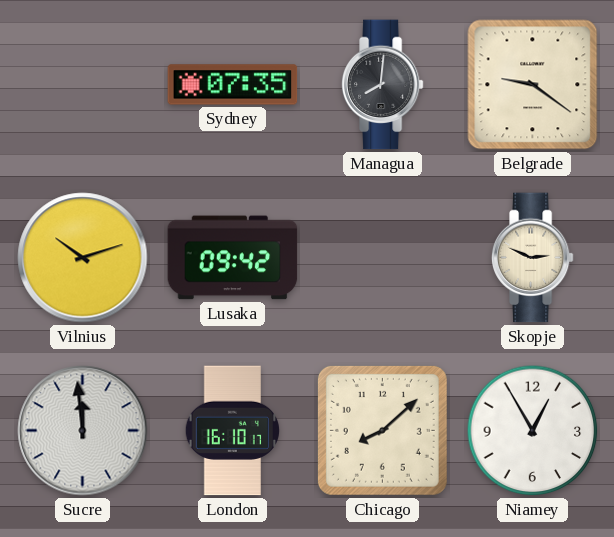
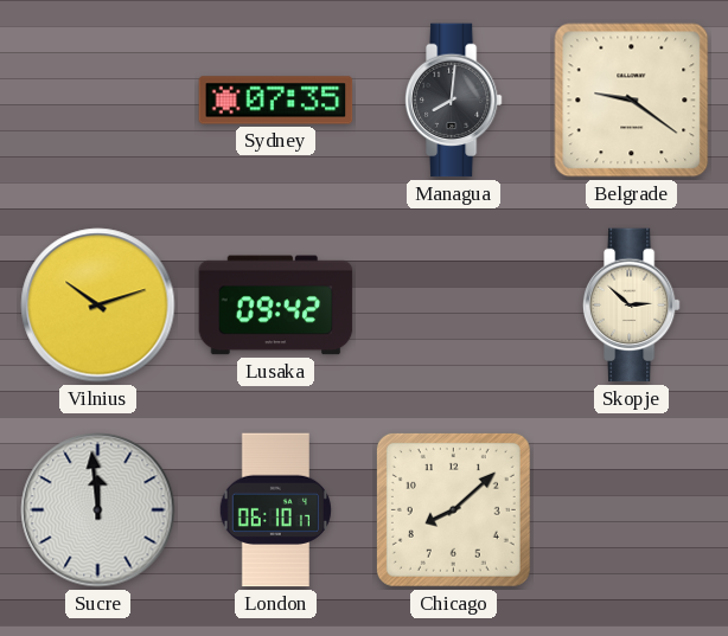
Skopje: 2:49 -> 2:52
London: 16:10 -> 06:10
Niamey: 12:55 -> none
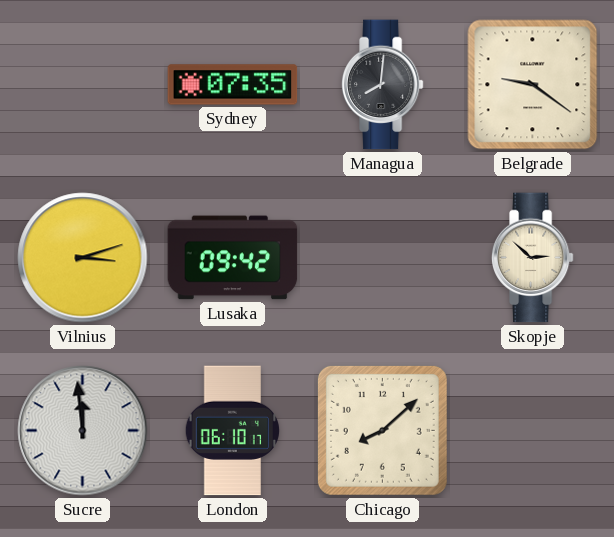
Vilnius: 10:12 -> 3:12
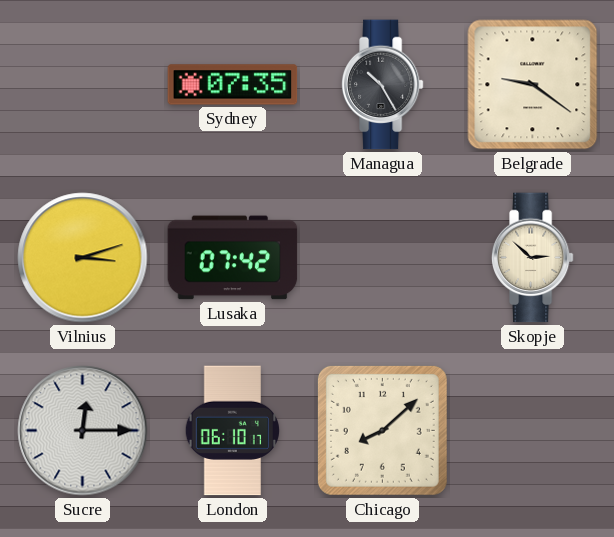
Managua: 8:01 -> 10:25
Lusaka: 09:42 -> 07:42
Sucre: 11:59 -> 12:15
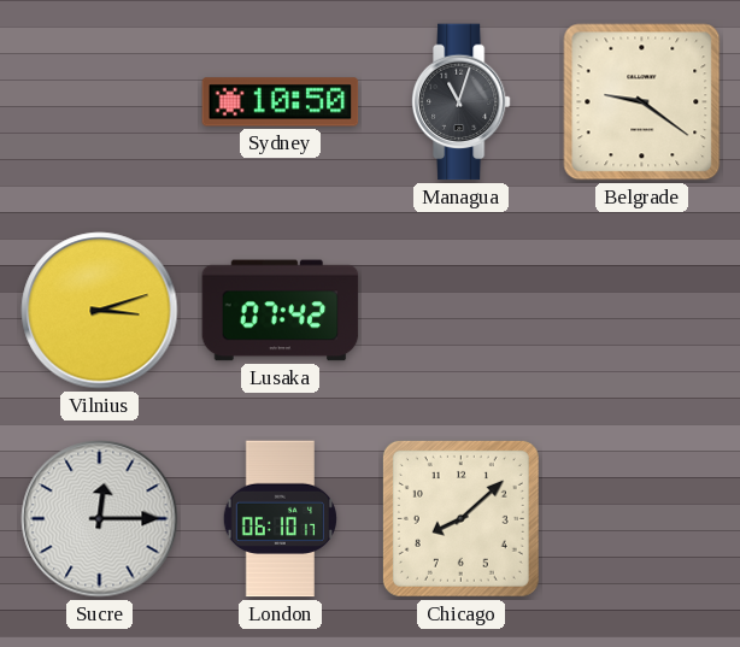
Sydney: 07:35 -> 10:50
Managua: 10:25 -> 11:03
Skopje: 2:52 -> none
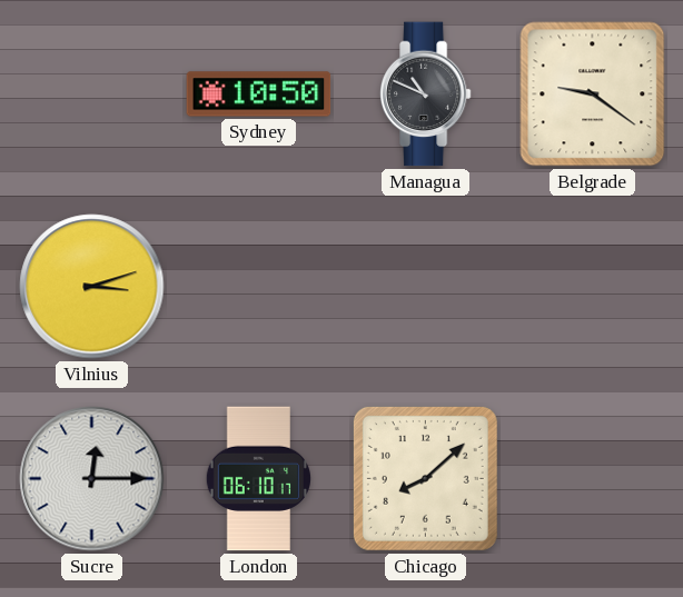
Managua: 11:03 -> 10:49
Lusaka: 07:42 -> none
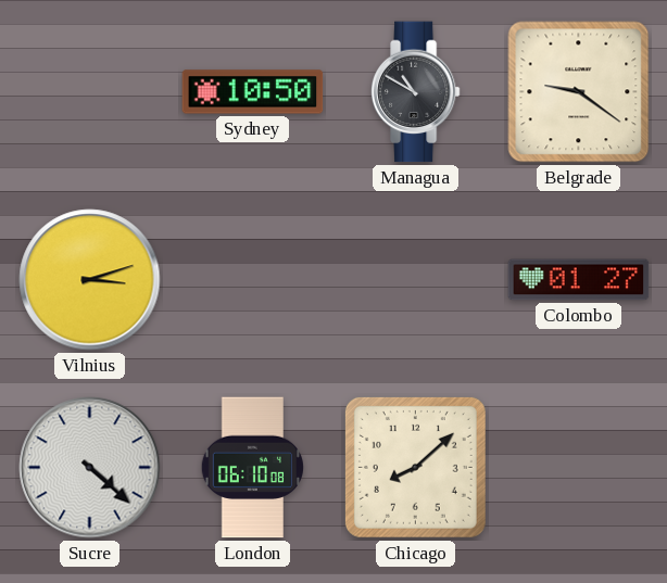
Managua: 10:49 -> 10:50
Colombo: none -> 01:27
Sucre: 12:15 -> 4:22
London: 06:10:17 -> 06:10:08
